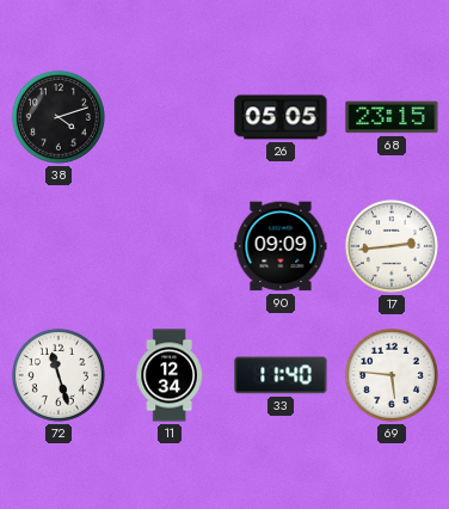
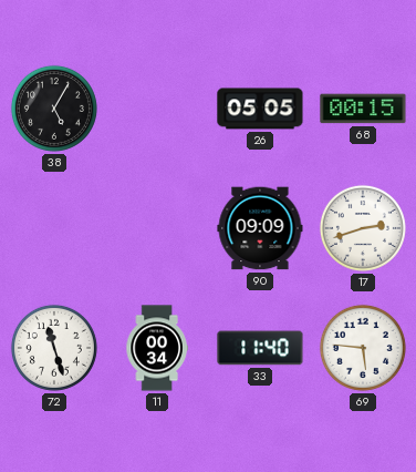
38: 4:12 -> 5:05
68: 23:15 -> 00:15
17: 2:44 -> 2:42
11: 12:34 -> 00:34
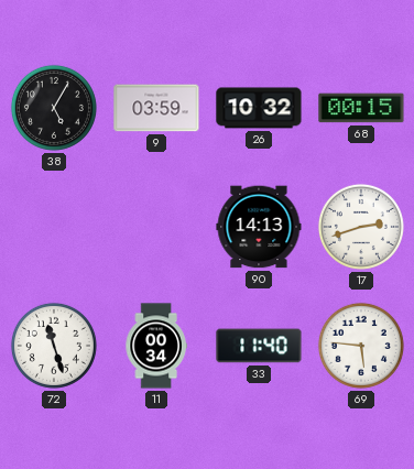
9: none -> 03:59
26: 05:05 -> 10:32
90: 09:09 -> 14:13
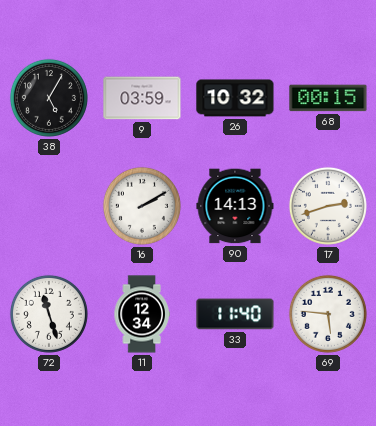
16: none -> 2:10
11: 00:34 -> 12:34
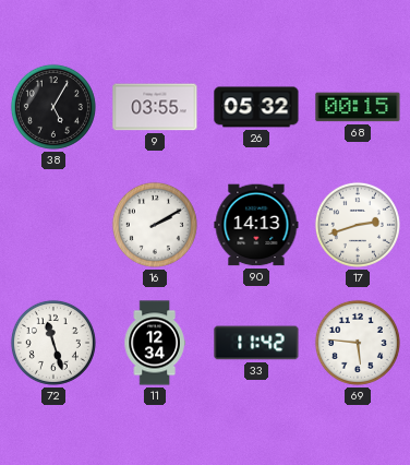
9: 03:59 -> 03:55
26: 10:32 -> 05:32
33: 11:40 -> 11:42
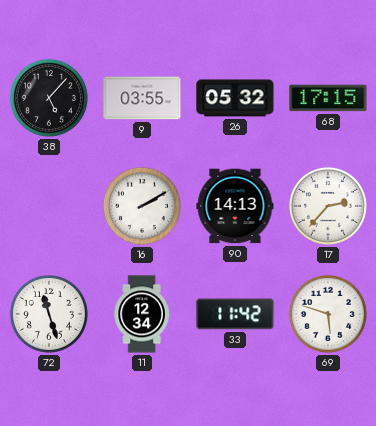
38: 5:05 -> 5:07
68: 00:15 -> 17:15
17: 2:42 -> 2:37
69: 5:46 -> 5:48
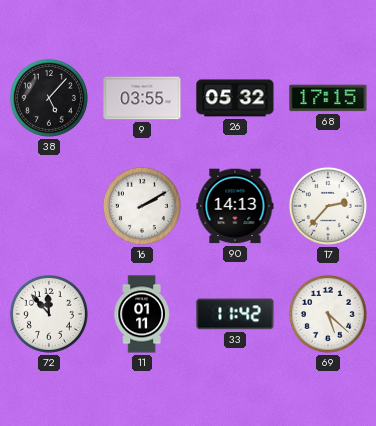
72: 11:27 -> 11:53
11: 12:34 -> 01:11
69: 5:48 -> 5:22
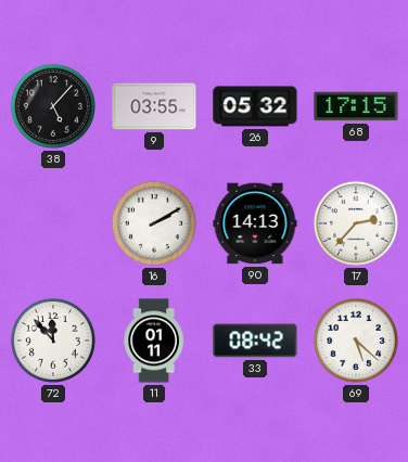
33: 11:42 -> 08:42
